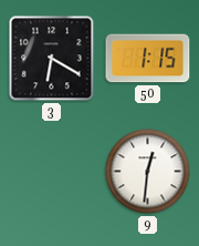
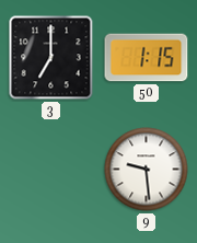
3: 6:20 -> 7:00
9: 12:31 -> 9:29
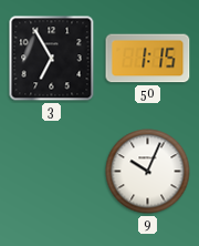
3: 7:00 -> 6:55
9: 9:29 -> 10:04
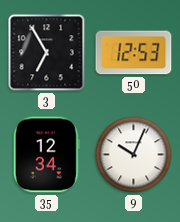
50: 1:15 -> 12:53
35: none -> 12:34
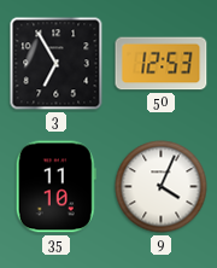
35: 12:34 -> 11:10
9: 10:04 -> 4:04
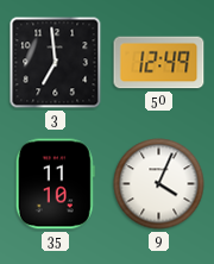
3: 6:55 -> 6:59
50: 12:53 -> 12:49
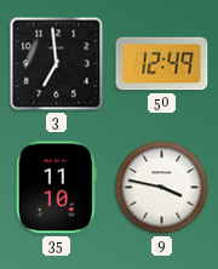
9: 4:04 -> 3:47
